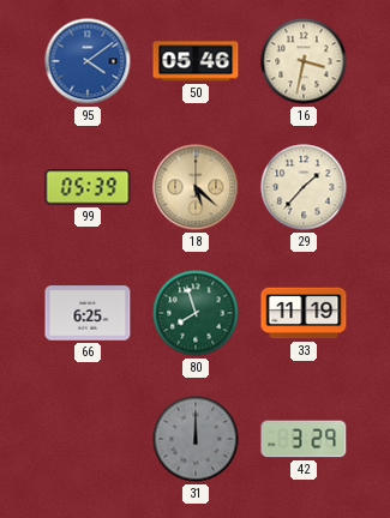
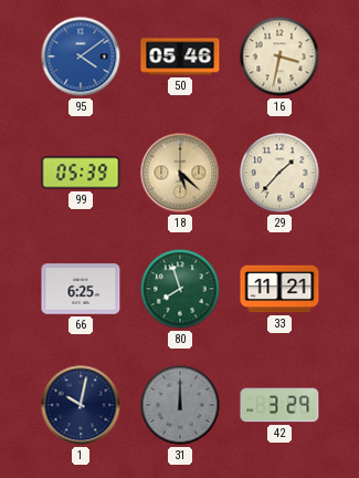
33: 11:19 -> 11:21
1: none -> 10:02
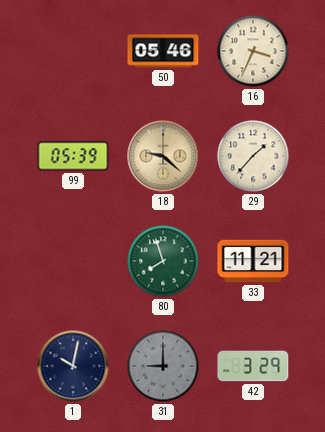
95: 4:09 -> none
16: 3:32 -> 3:34
18: 5:22 -> 9:22
66: 6:25 -> none
31: 12:00 -> 9:00
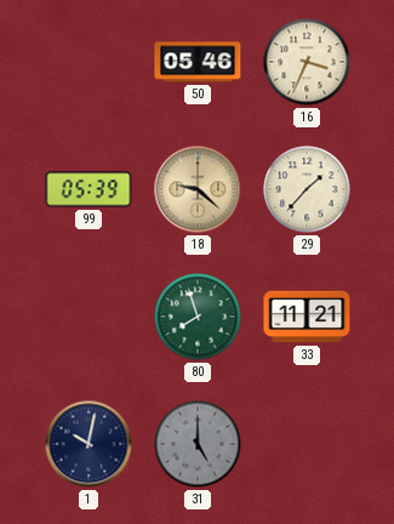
31: 9:00 -> 5:00
42: 3:29 -> none
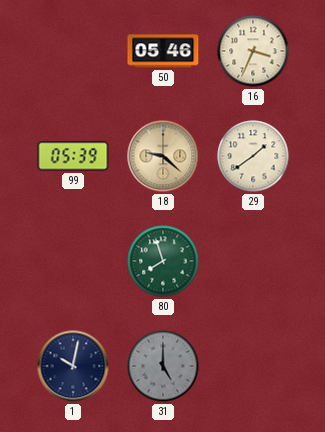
29: 1:37 -> 1:39
33: 11:21 -> none
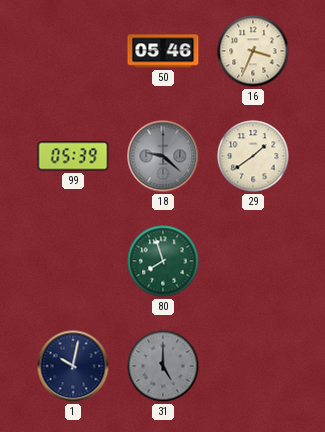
18 dial: champagne -> grey
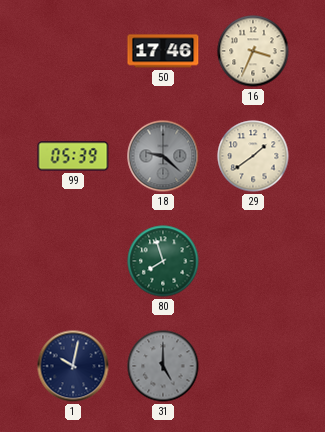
50: 05:46 -> 17:46
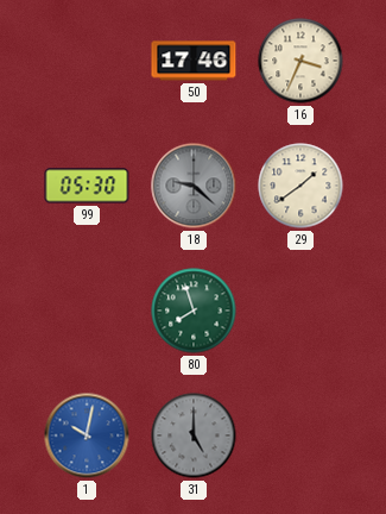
99: 05:39 -> 05:30
1 dial: navy -> blue
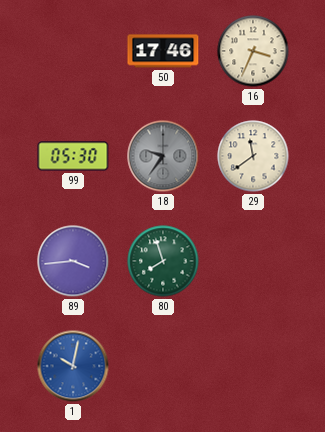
18: 9:22 -> 9:36
29: 1:39 -> 11:39
89: none -> 3:44
31: 5:00 -> none
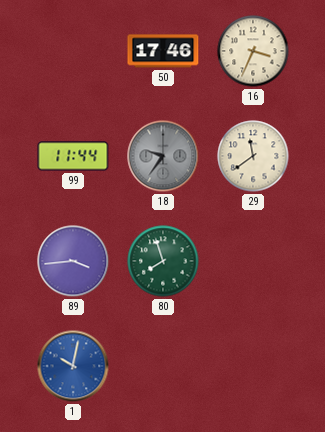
99: 05:30 -> 11:44
